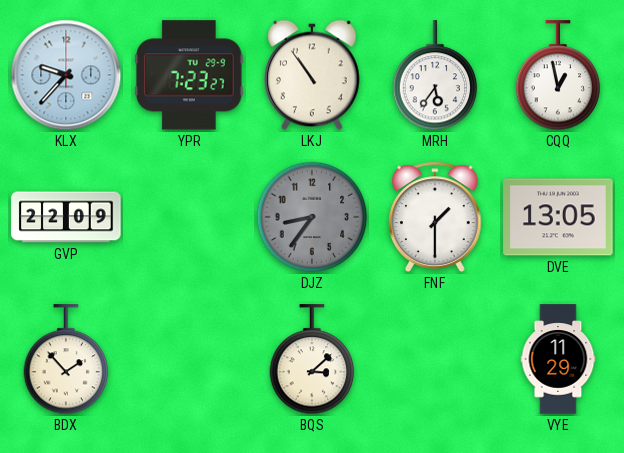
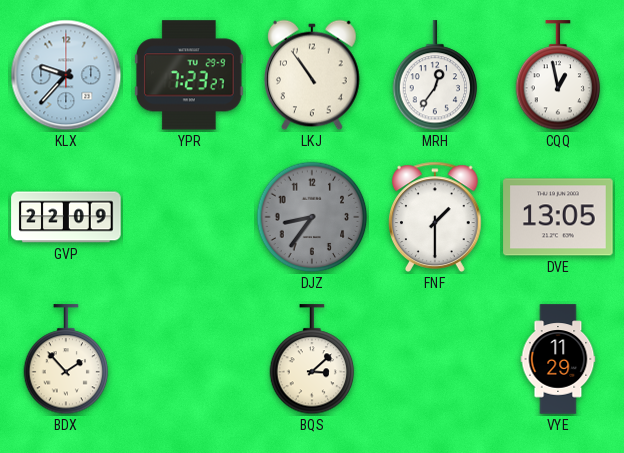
MRH: 5:36 -> 12:36
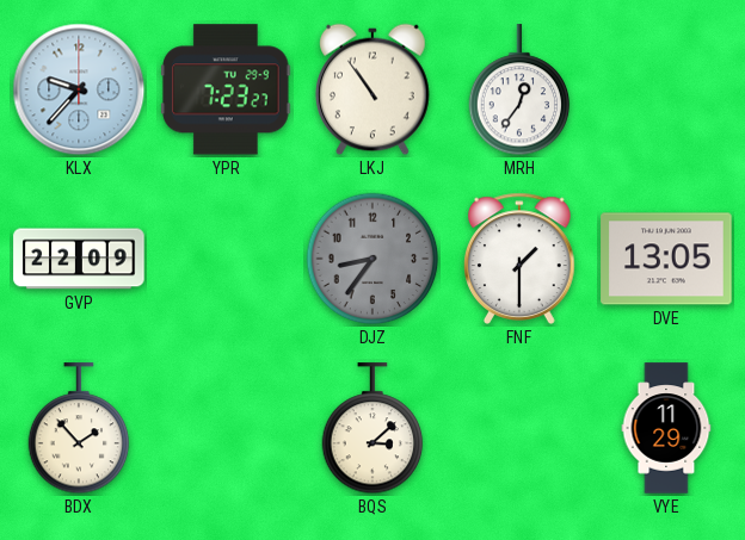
CQQ: 12:58 -> none
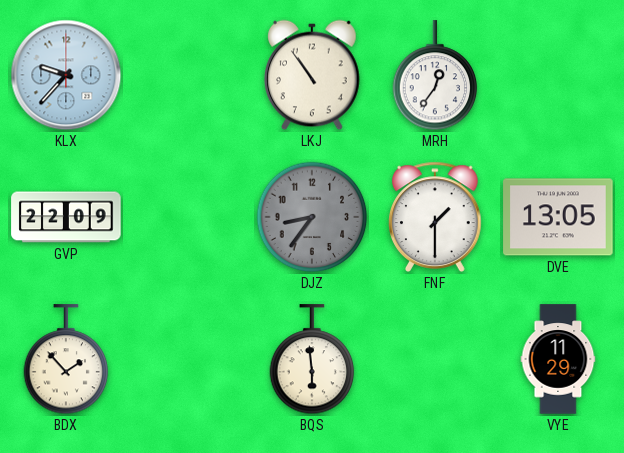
YPR: 7:23 -> none
BQS: 3:08 -> 5:59
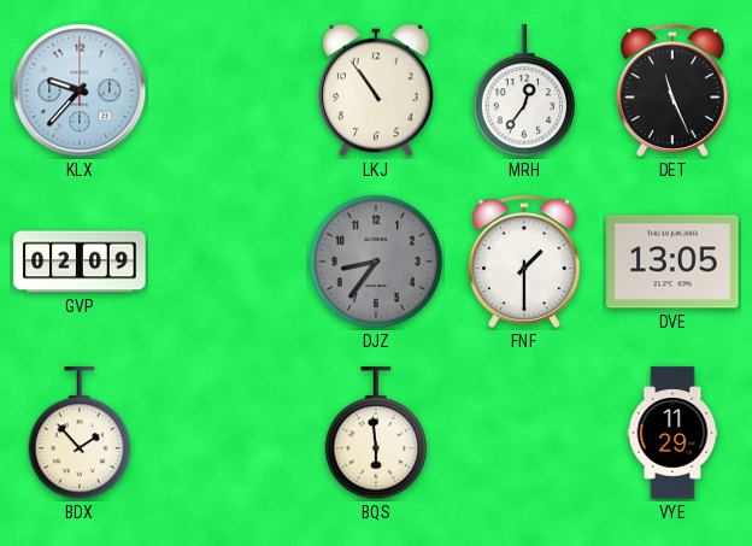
DET: none -> 11:26
GVP: 22:09 -> 02:09
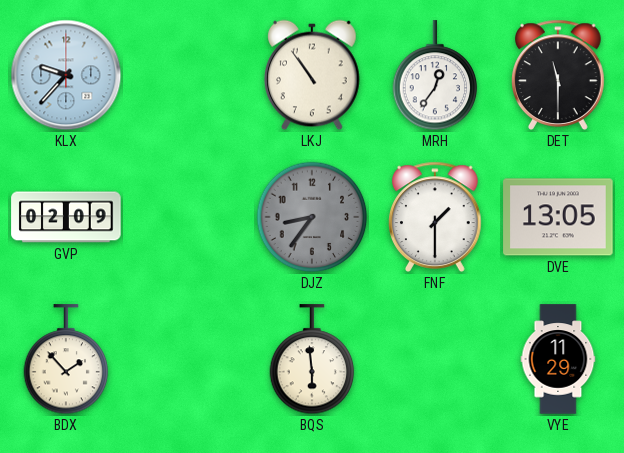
DET: 11:26 -> 11:30
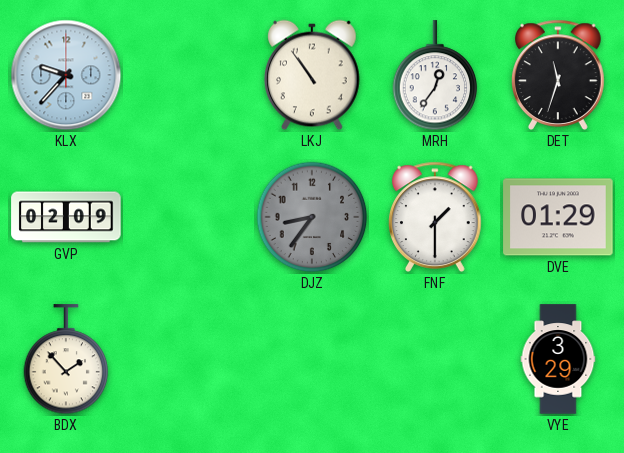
DET: 11:30 -> 11:33
DVE: 13:05 -> 01:29
BQS: 5:59 -> none
VYE: 11:29 -> 3:29
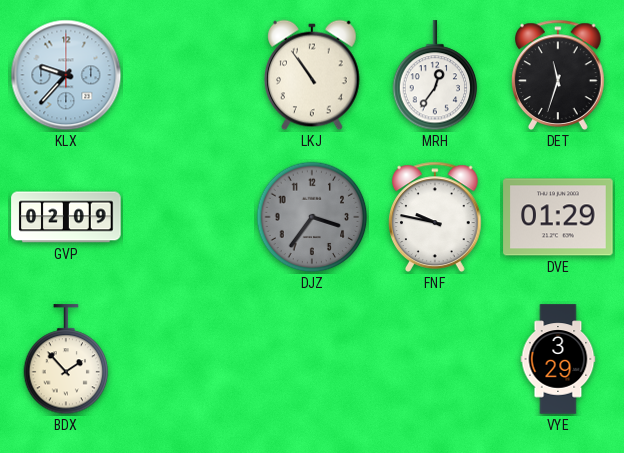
DJZ: 8:36 -> 3:36
FNF: 1:30 -> 9:47
